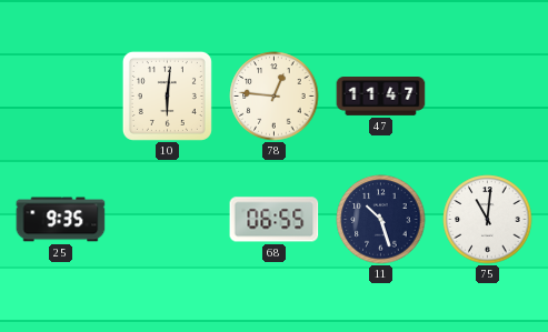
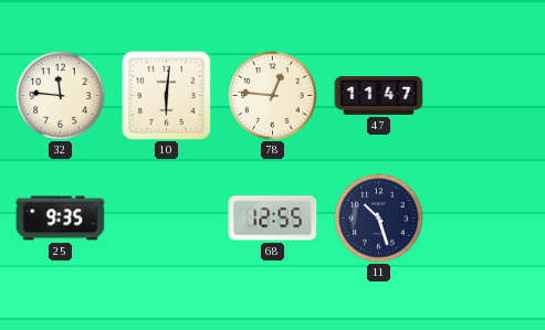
32: none -> 11:46
68: 06:55 -> 12:55
75: 11:01 -> none
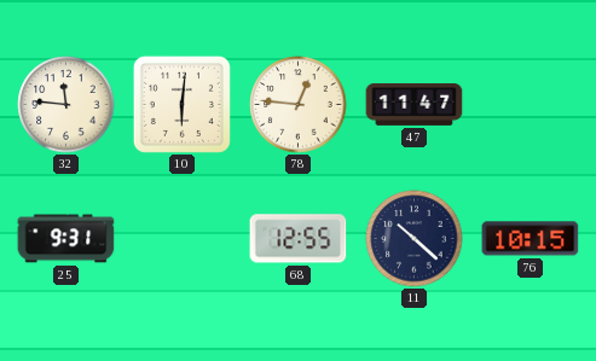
25: 9:35 -> 9:31
11: 10:27 -> 10:22
76: none -> 10:15
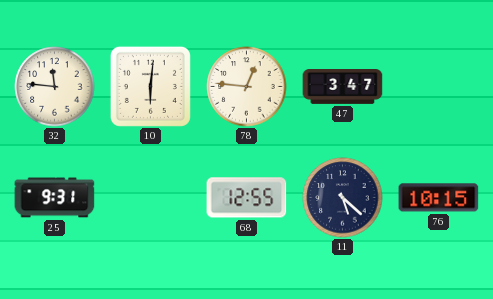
47: 11:47 -> 3:47
11: 10:22 -> 5:22
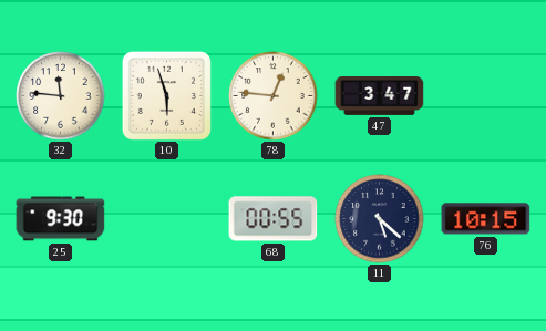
10: 6:01 -> 5:57
25: 9:31 -> 9:30
68: 12:55 -> 00:55
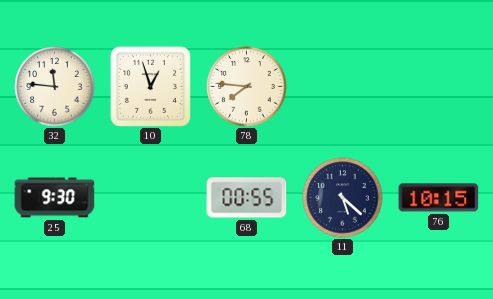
10: 5:57 -> 12:57
78: 12:46 -> 7:46
47: 3:47 -> none
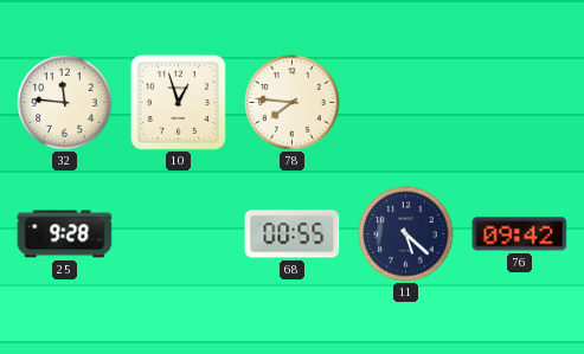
25: 9:30 -> 9:28
76: 10:15 -> 09:42
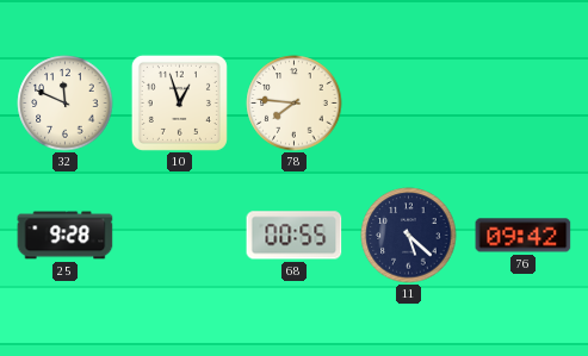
32: 11:46 -> 11:49
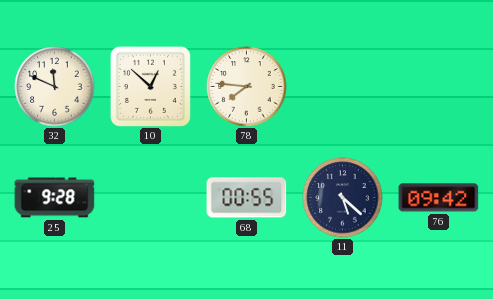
10: 12:57 -> 12:52
